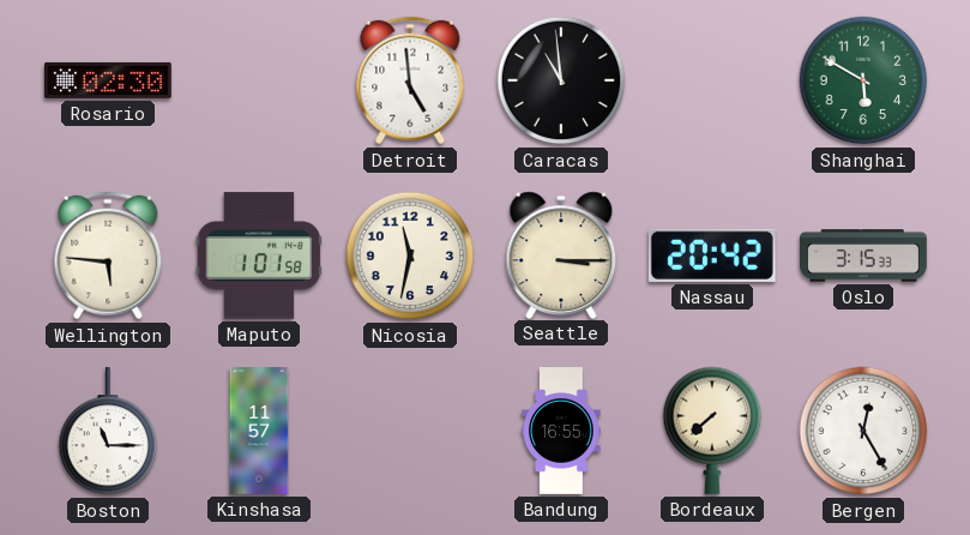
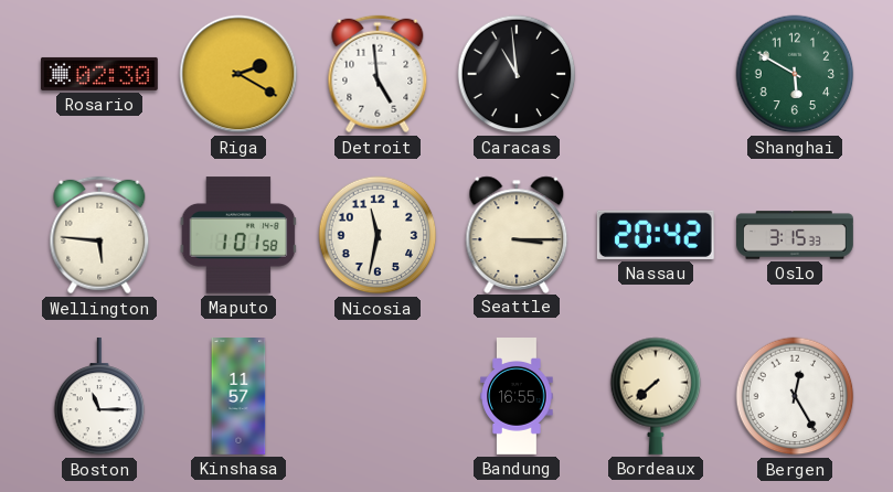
Riga: none -> 2:20
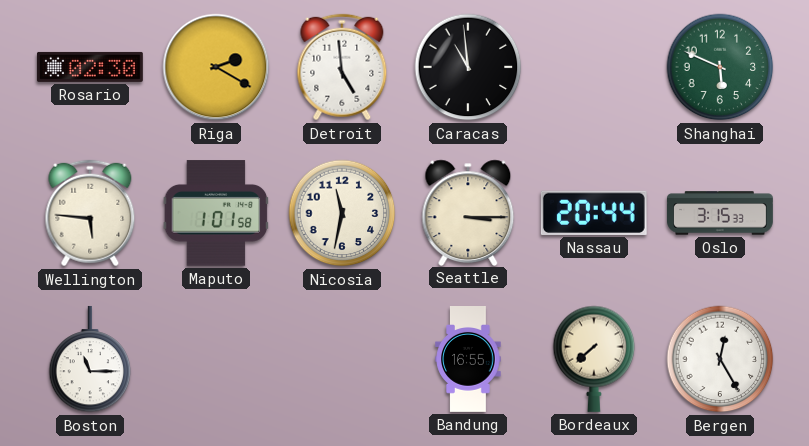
Shanghai: 5:50 -> 5:49
Nassau: 20:42 -> 20:44
Kinshasa: 11:57 -> none
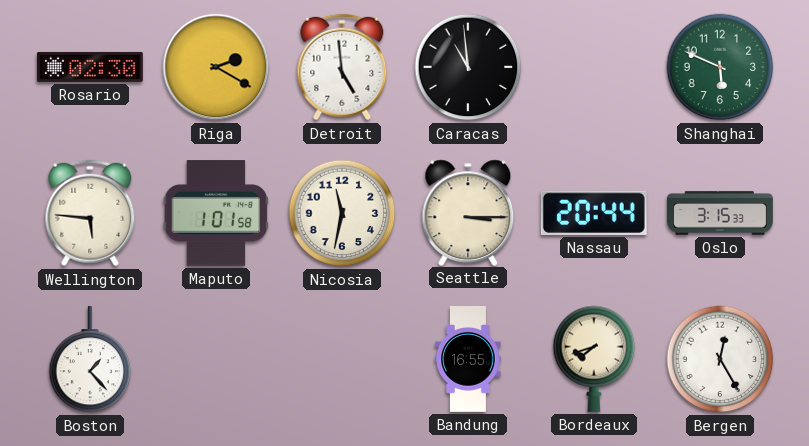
Boston: 11:15 -> 1:23
Bordeaux: 7:38 -> 7:42
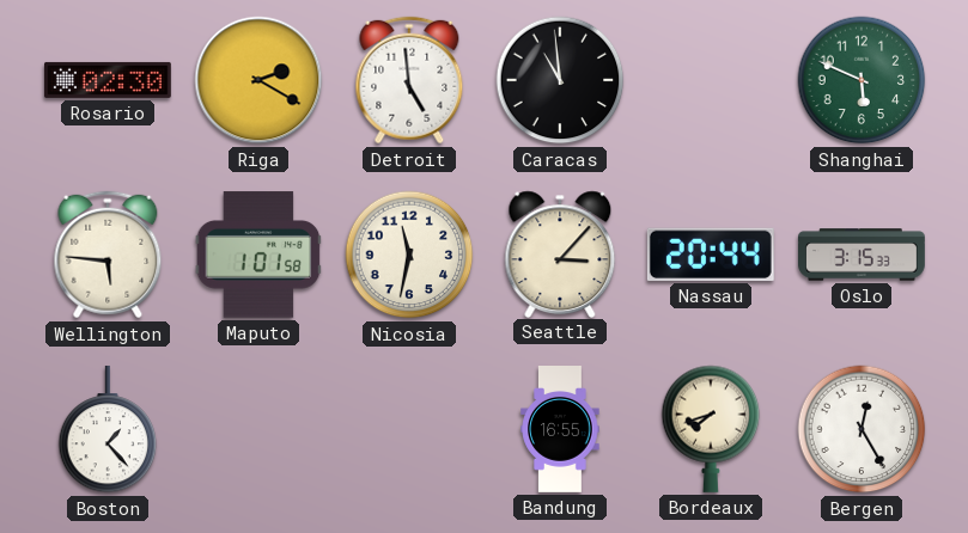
Seattle: 3:15 -> 3:07
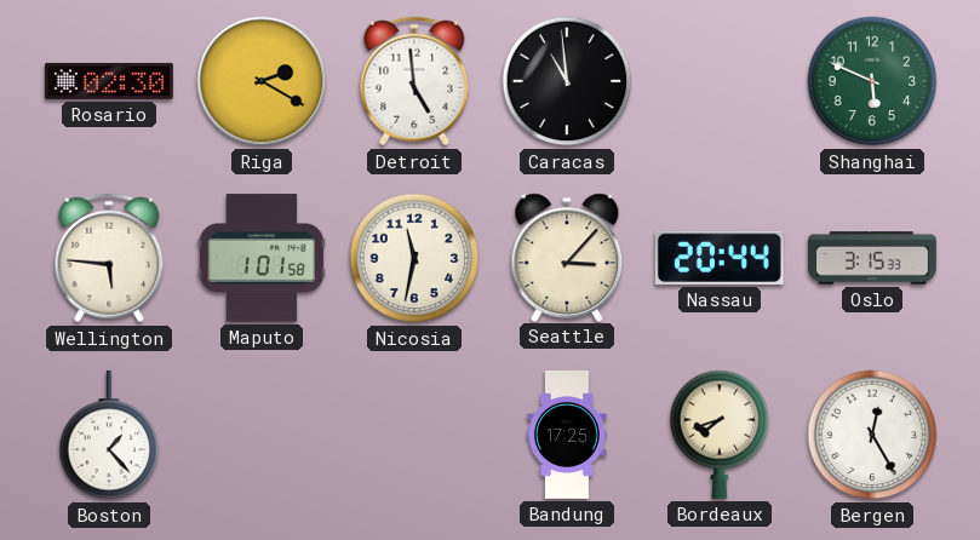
Bandung: 16:55 -> 17:25
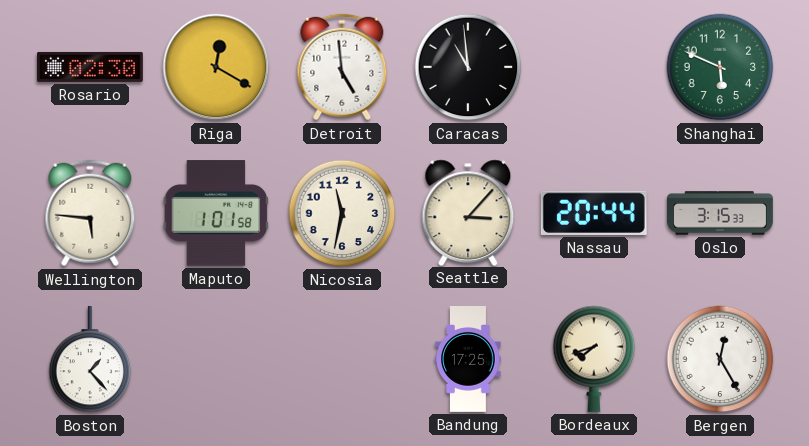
Riga: 2:20 -> 12:20
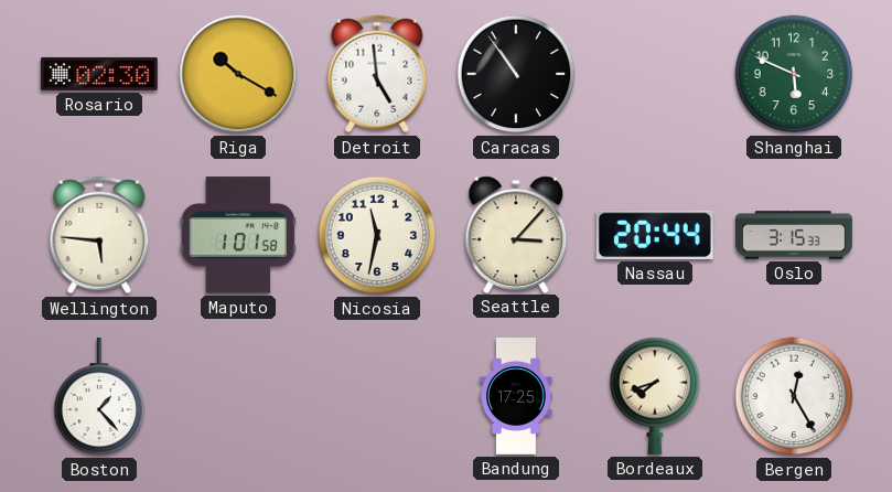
Riga: 12:20 -> 10:20
Caracas: 10:59 -> 10:54
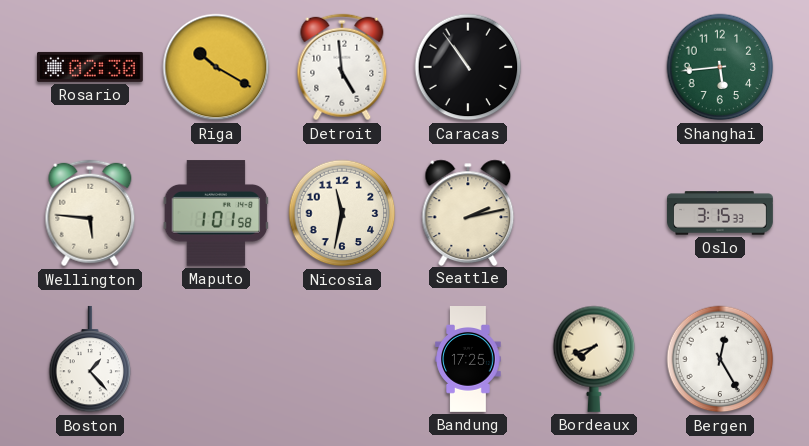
Shanghai: 5:49 -> 5:44
Seattle: 3:07 -> 2:13
Nassau: 20:44 -> none
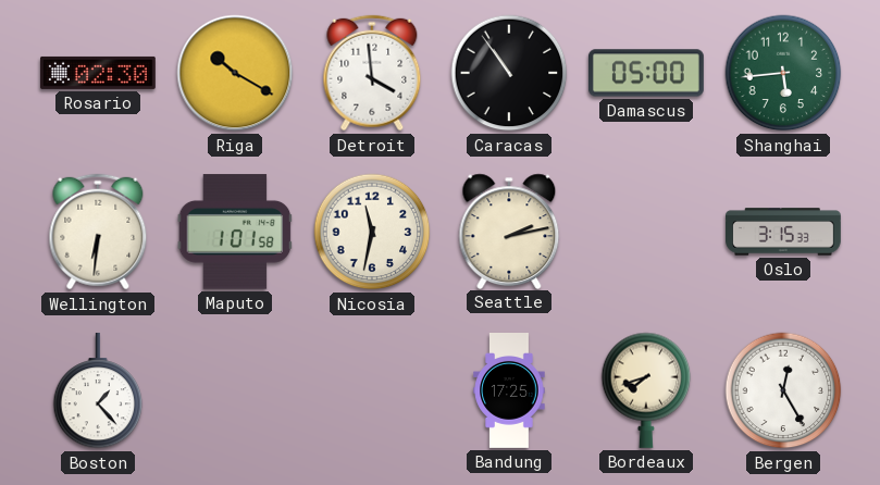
Detroit: 4:59 -> 3:59
Damascus: none -> 05:00
Wellington: 5:46 -> 6:31
